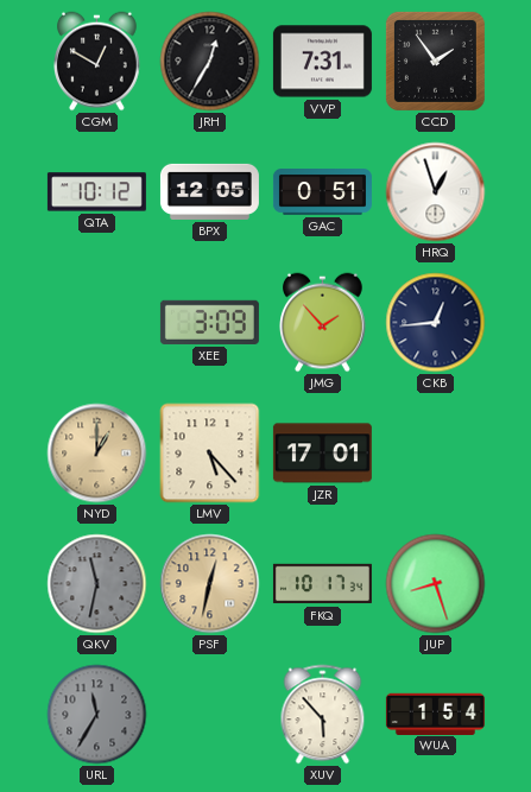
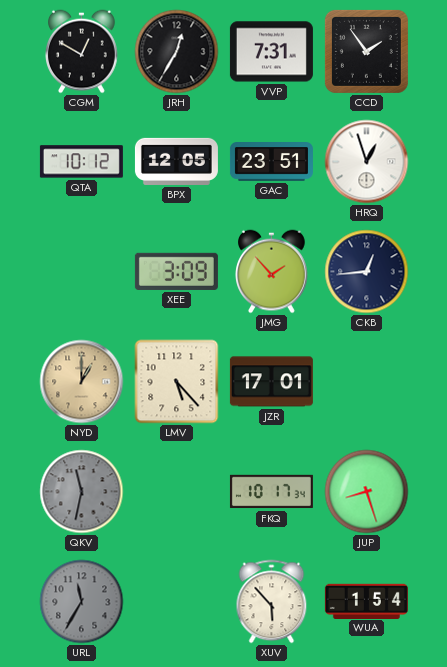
GAC: 0:51 -> 23:51
PSF: 12:32 -> none
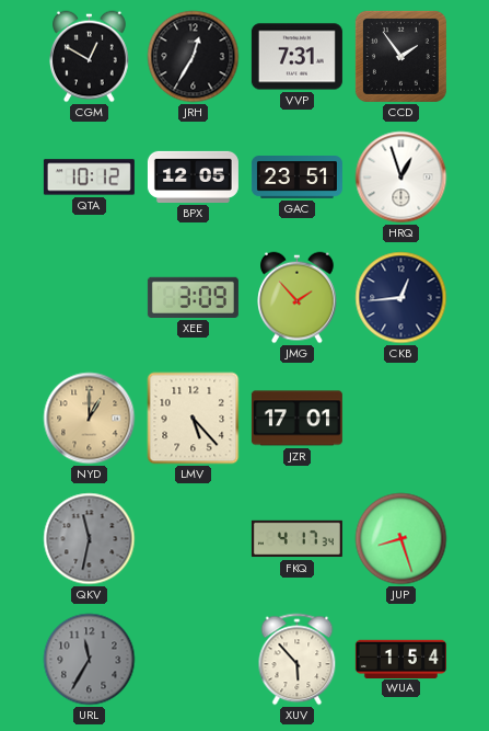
FKQ: 10:17 -> 4:17
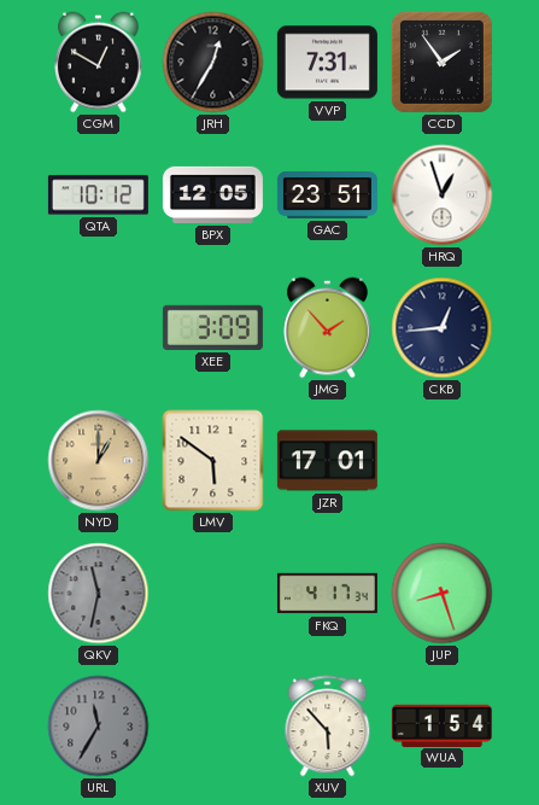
LMV: 5:23 -> 5:51
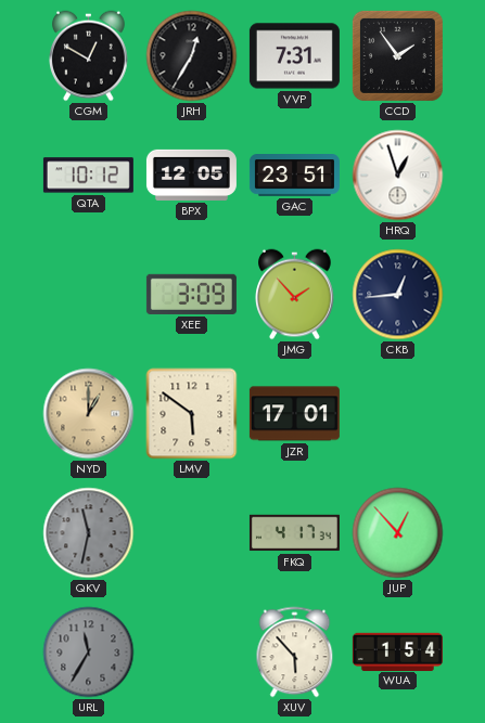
JUP: 8:27 -> 12:53
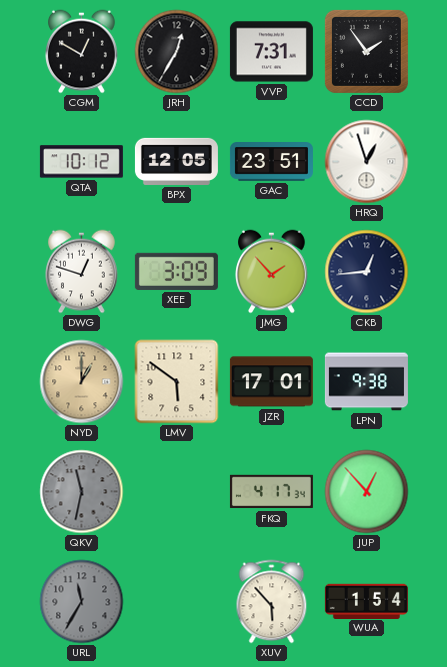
DWG: none -> 12:48
LPN: none -> 9:38
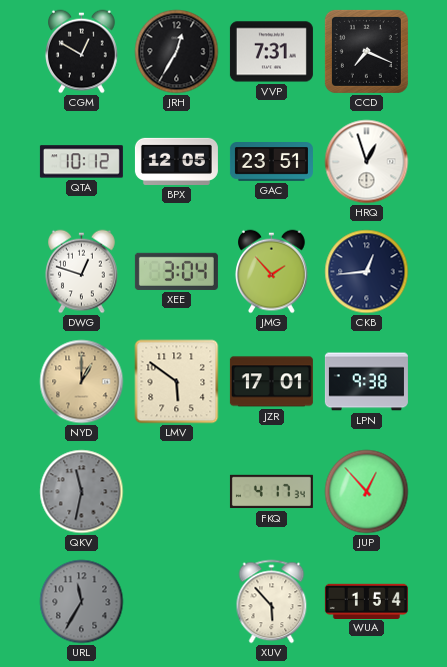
CCD: 1:54 -> 7:19
XEE: 3:09 -> 3:04
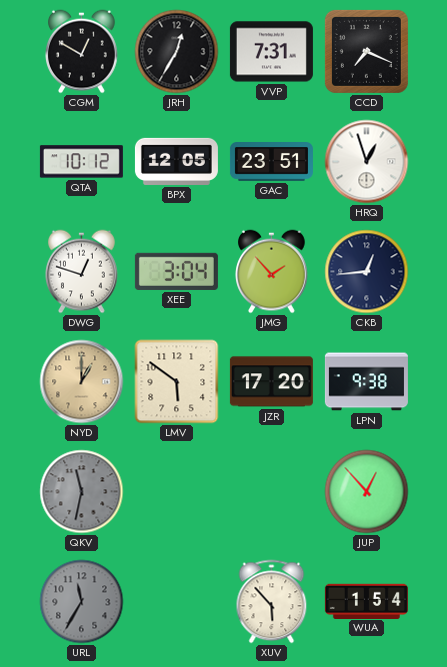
JZR: 17:01 -> 17:20
FKQ: 4:17 -> none
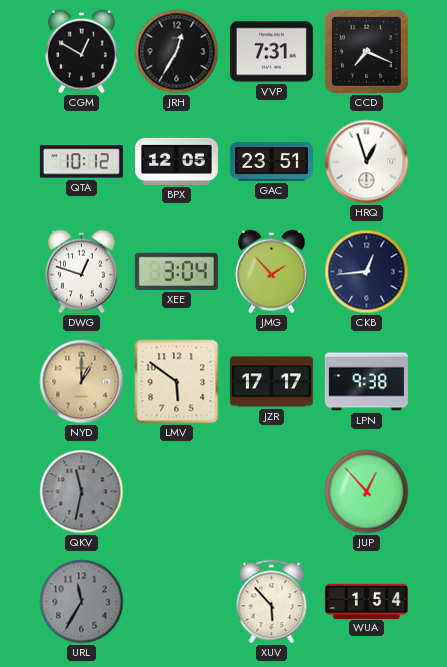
JZR: 17:20 -> 17:17
